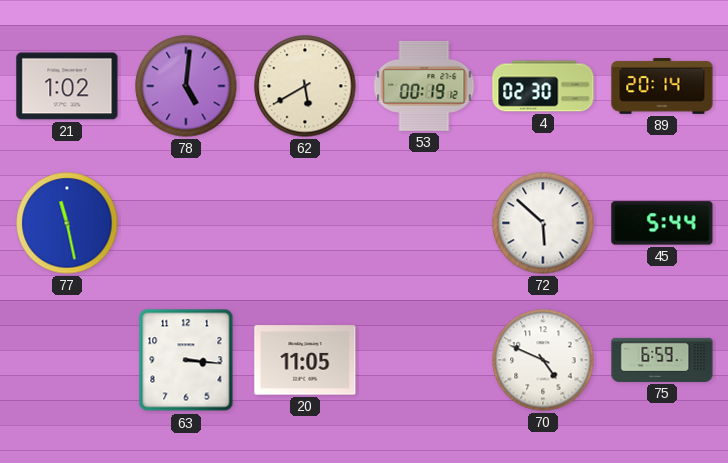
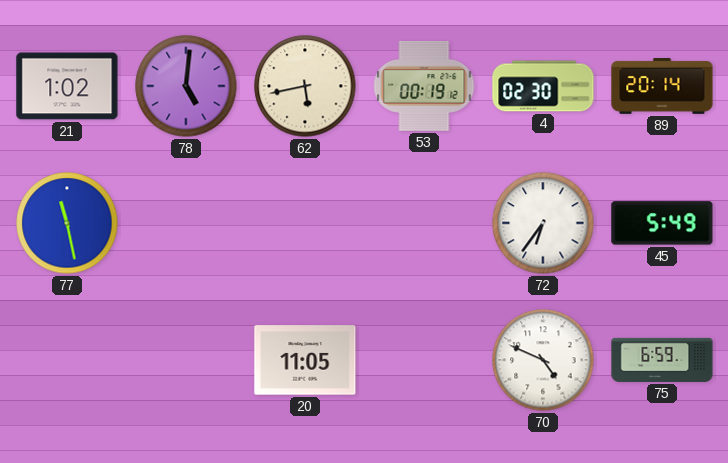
62: 5:40 -> 5:43
72: 5:52 -> 6:36
45: 5:44 -> 5:49
63: 3:16 -> none
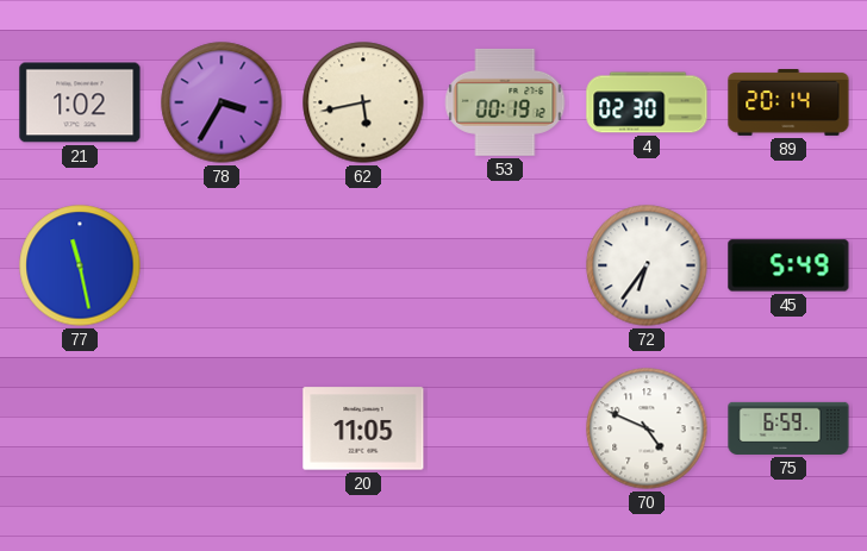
78: 5:01 -> 3:35
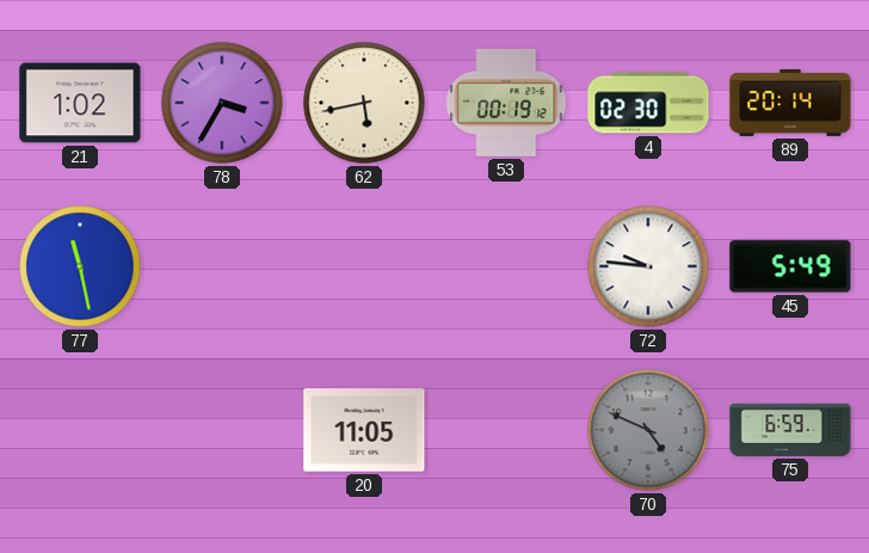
72: 6:36 -> 9:46
70 dial: white -> grey
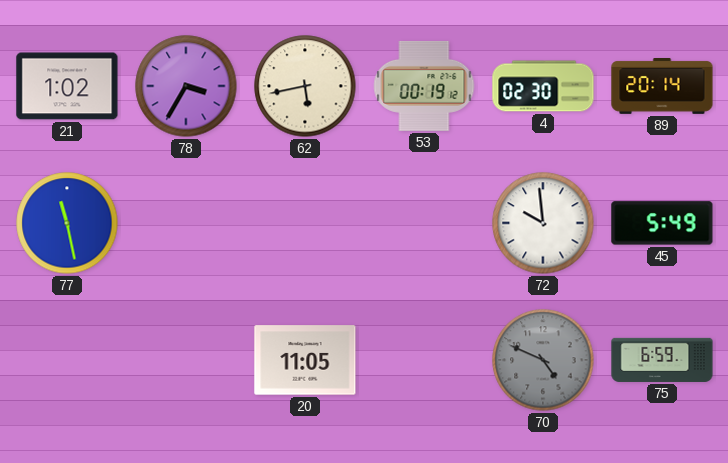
72: 9:46 -> 9:59
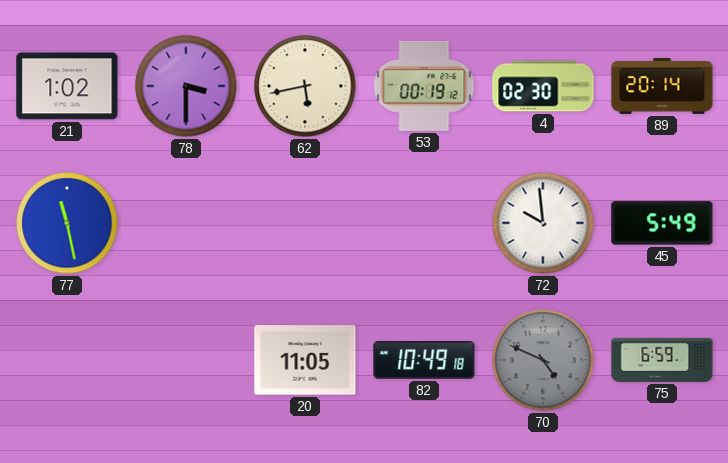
78: 3:35 -> 3:30
82: none -> 10:49
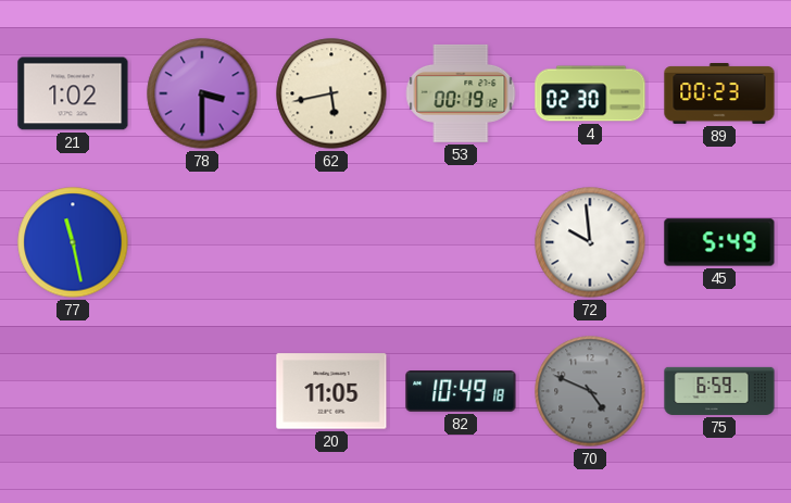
89: 20:14 -> 00:23
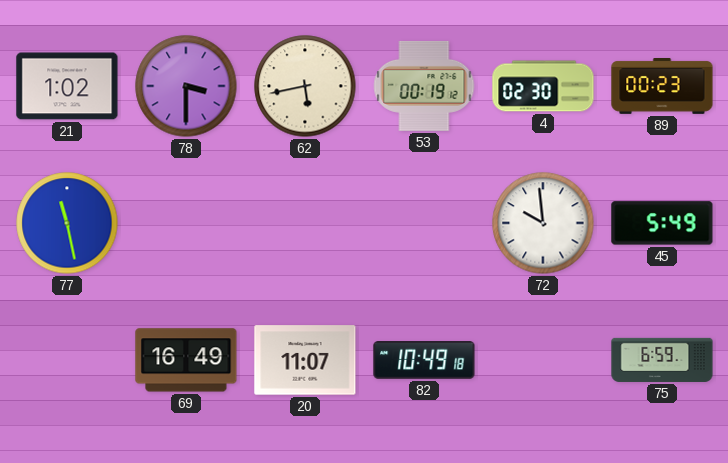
69: none -> 16:49
20: 11:05 -> 11:07
70: 4:49 -> none
